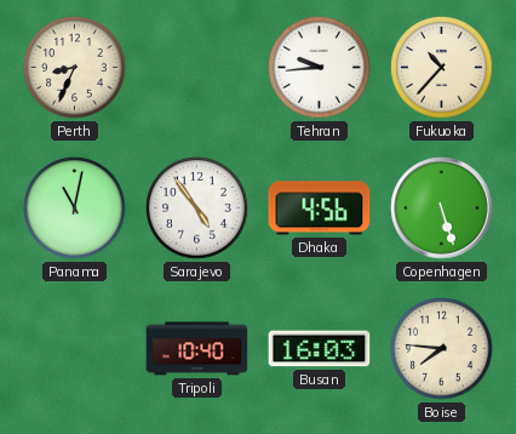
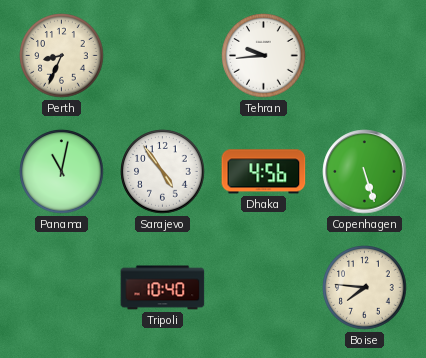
Fukuoka: 10:37 -> none
Busan: 16:03 -> none
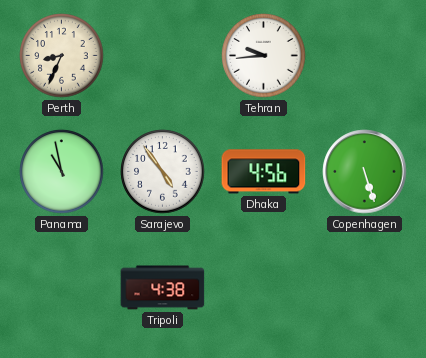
Panama: 11:02 -> 10:58
Tripoli: 10:40 -> 4:38
Boise: 7:46 -> none
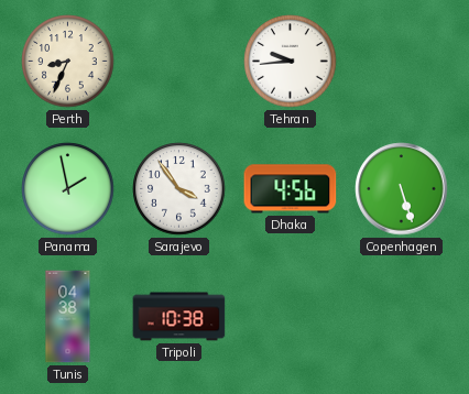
Panama: 10:58 -> 1:58
Sarajevo: 4:54 -> 3:54
Tunis: none -> 04:38
Tripoli: 4:38 -> 10:38
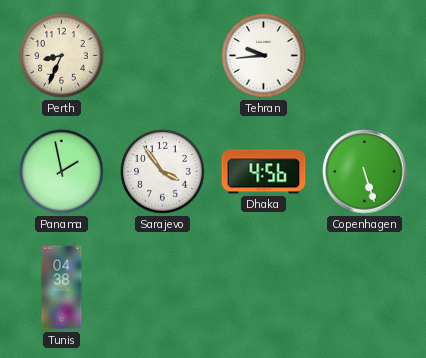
Tripoli: 10:38 -> none
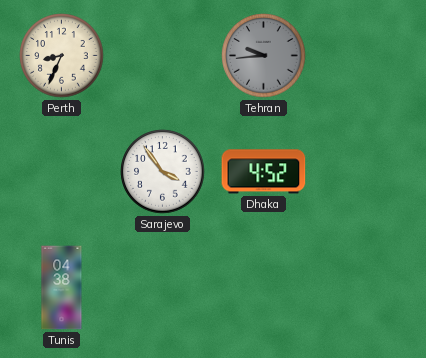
Tehran dial: white -> grey
Panama: 1:58 -> none
Dhaka: 4:56 -> 4:52
Copenhagen: 5:27 -> none
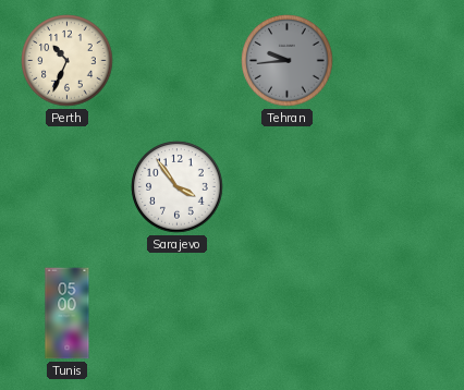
Perth: 8:34 -> 10:34
Dhaka: 4:52 -> none
Tunis: 04:38 -> 05:00
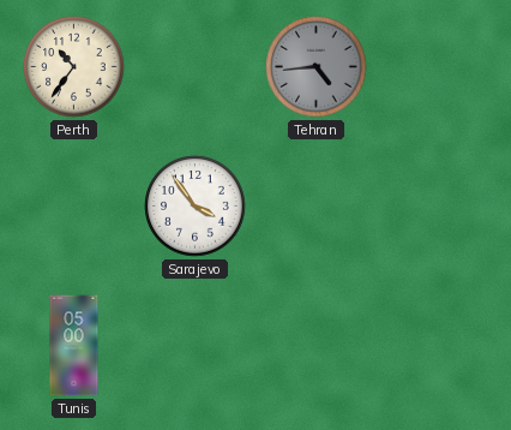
Perth: 10:34 -> 10:36
Tehran: 9:44 -> 4:44
